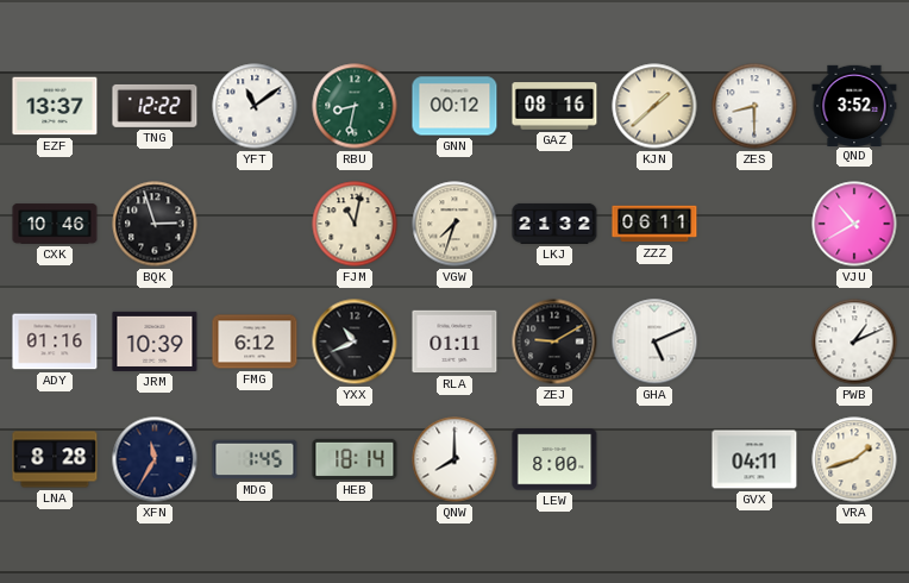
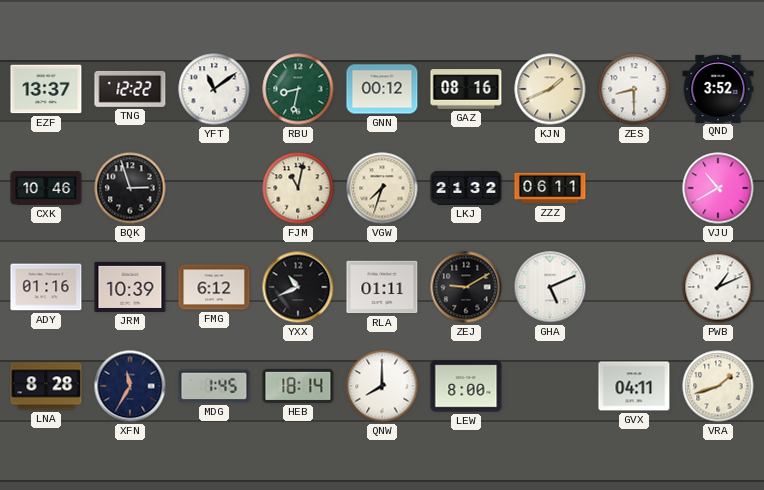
KJN: 1:38 -> 1:41
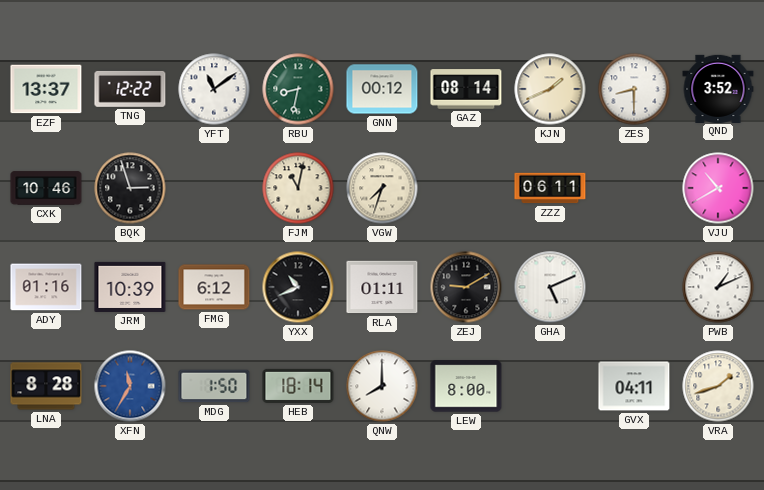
GAZ: 08:16 -> 08:14
LKJ: 21:32 -> none
XFN dial: navy -> blue
MDG: 1:45 -> 1:50
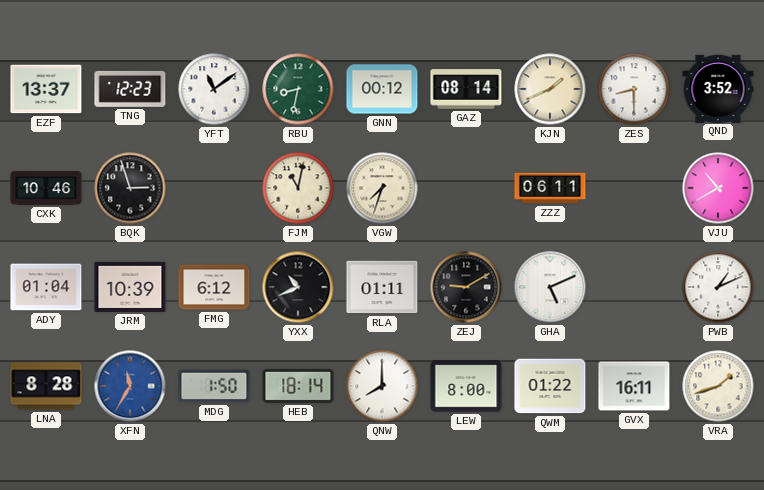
TNG: 12:22 -> 12:23
ADY: 01:16 -> 01:04
QWM: none -> 01:22
GVX: 04:11 -> 16:11
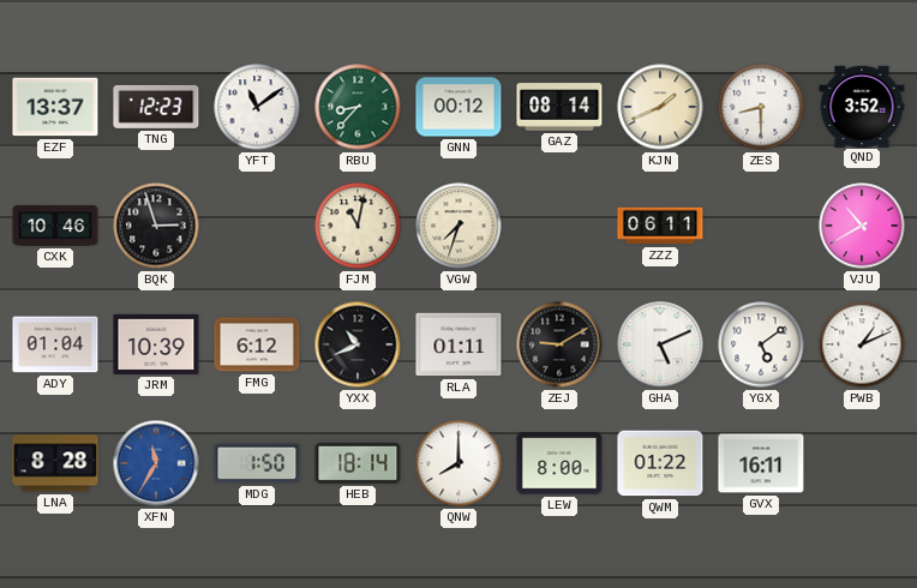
RBU: 8:32 -> 8:37
YGX: none -> 5:09
VRA: 1:42 -> none
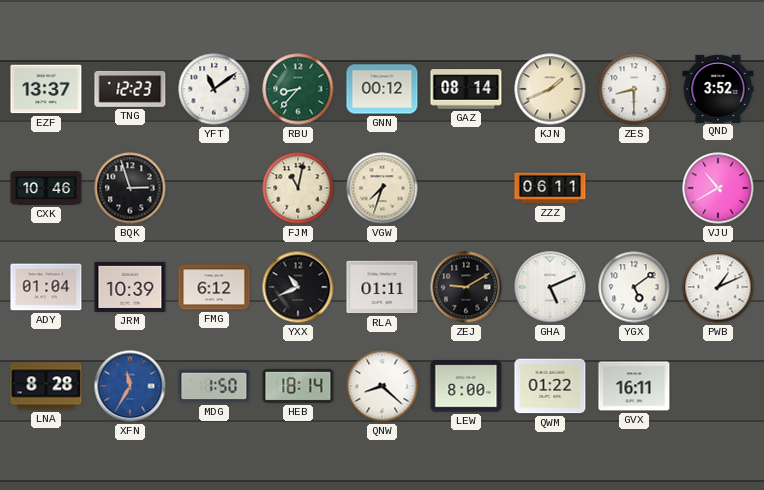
QNW: 8:00 -> 8:22
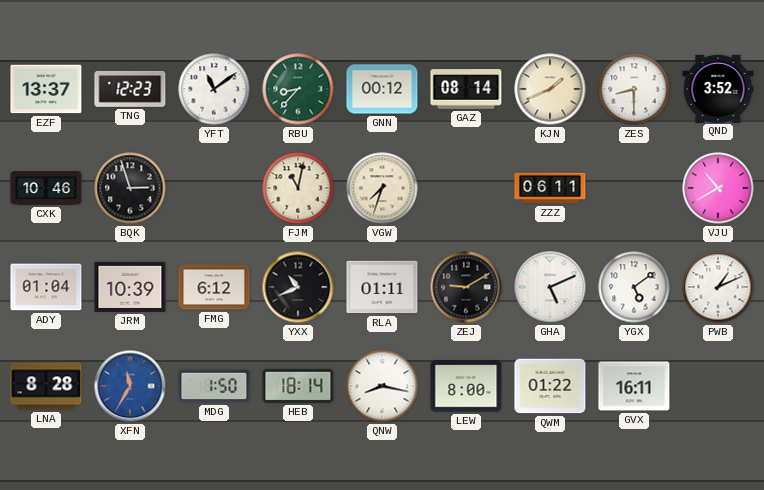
QNW: 8:22 -> 8:17
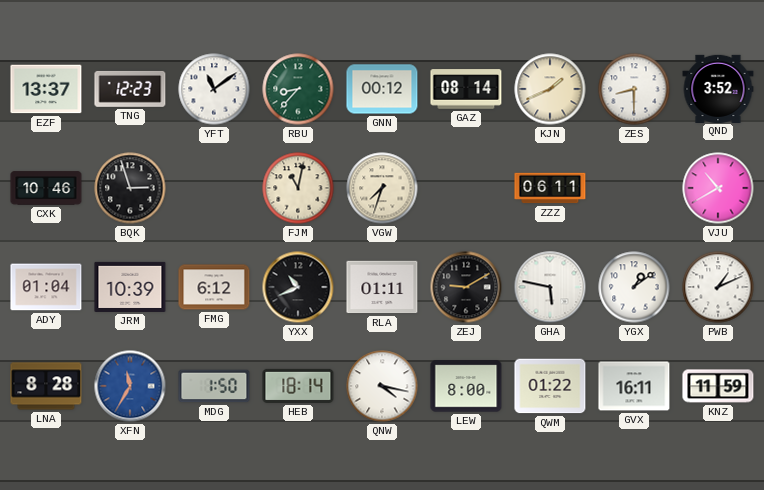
GHA: 5:11 -> 5:47
YGX: 5:09 -> 1:09
QNW: 8:17 -> 4:17
KNZ: none -> 11:59
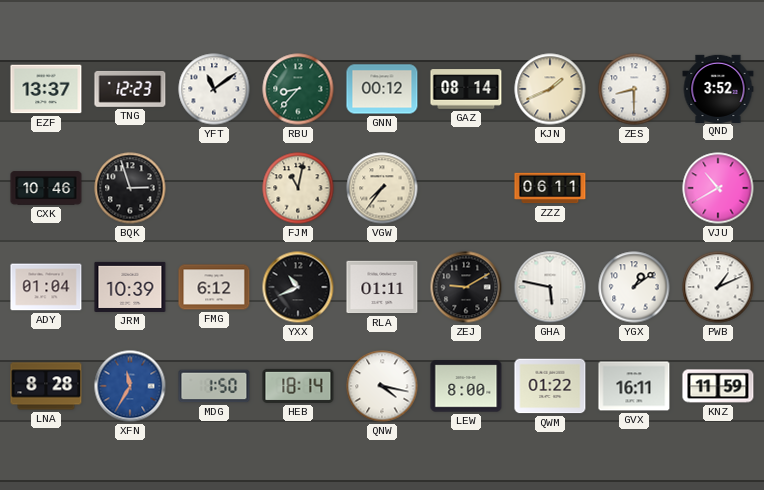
VGW: 7:33 -> 7:36
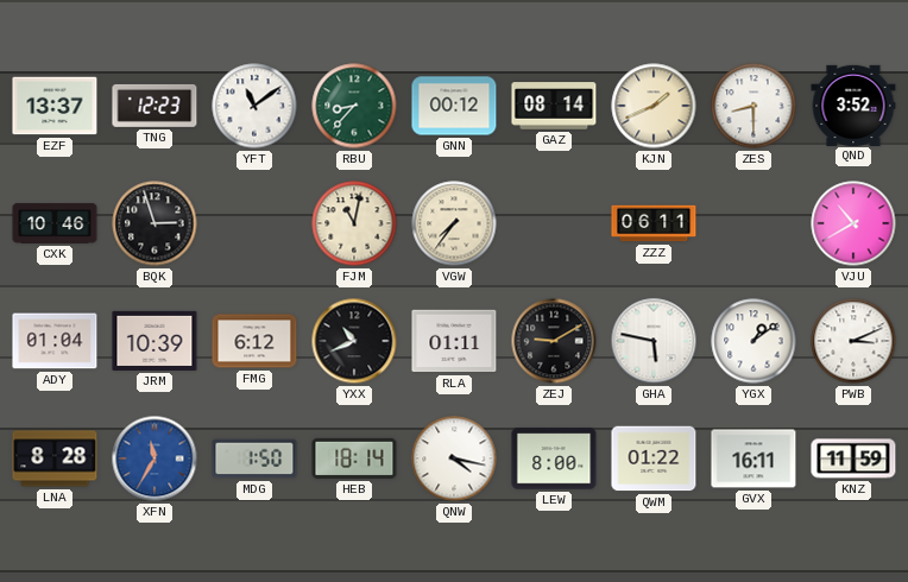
PWB: 1:11 -> 3:11
